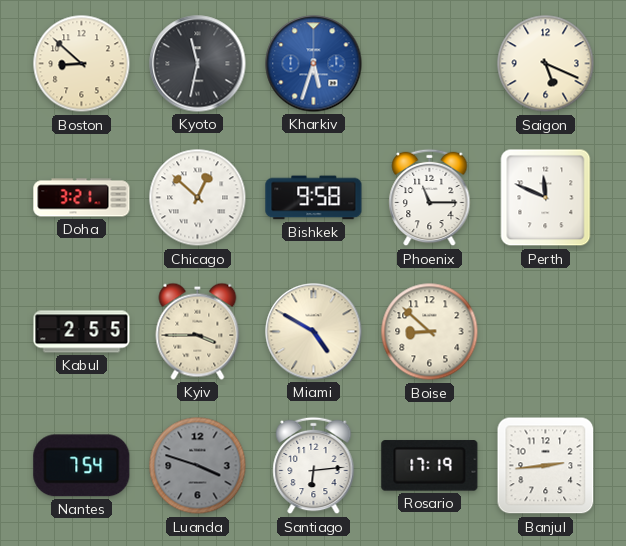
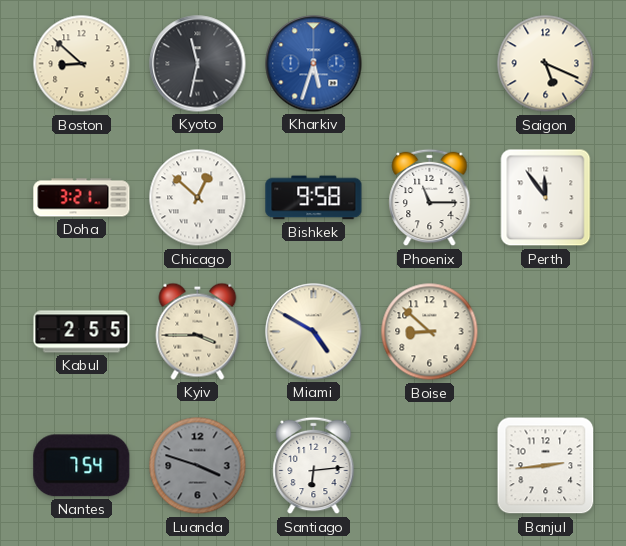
Perth: 11:49 -> 11:54
Rosario: 17:19 -> none
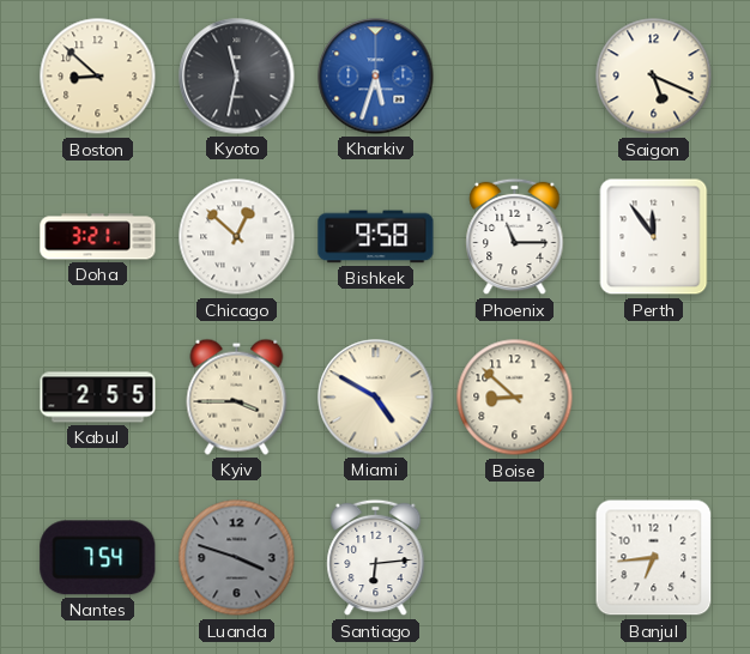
Banjul: 2:44 -> 6:44
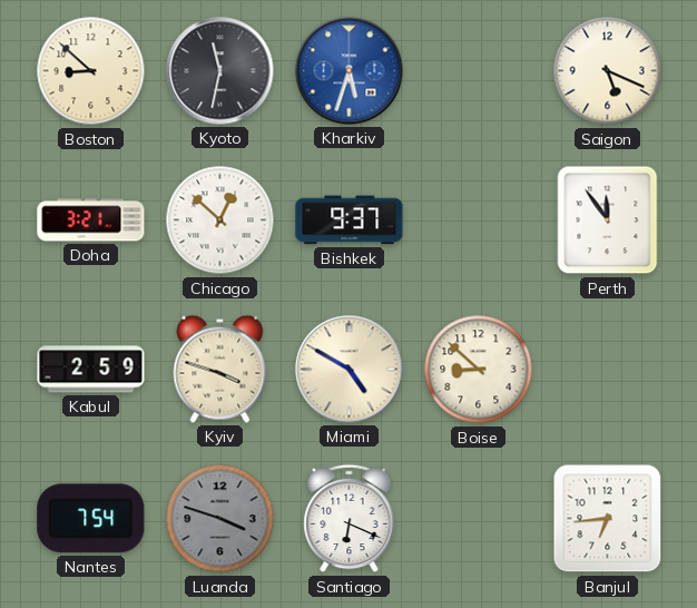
Bishkek: 9:58 -> 9:37
Phoenix: 11:15 -> none
Kabul: 2:55 -> 2:59
Kyiv: 3:45 -> 3:48
Santiago: 6:14 -> 6:19
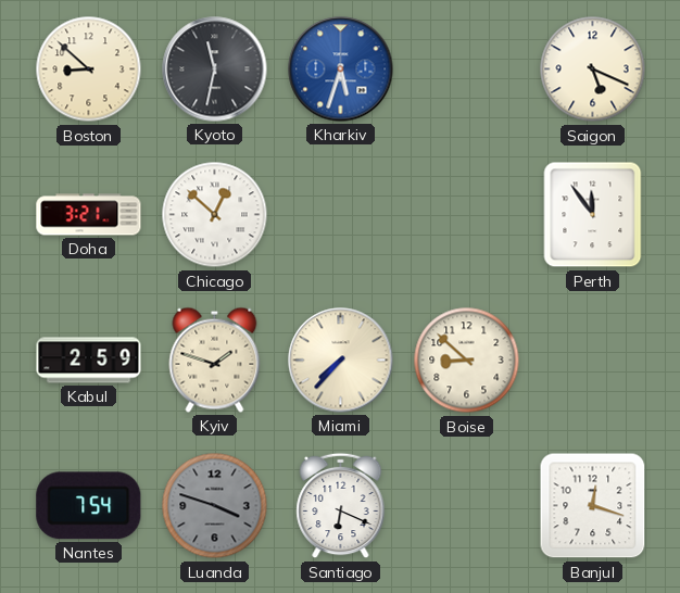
Bishkek: 9:37 -> none
Kyiv: 3:48 -> 1:48
Miami: 4:50 -> 7:37
Banjul: 6:44 -> 12:18
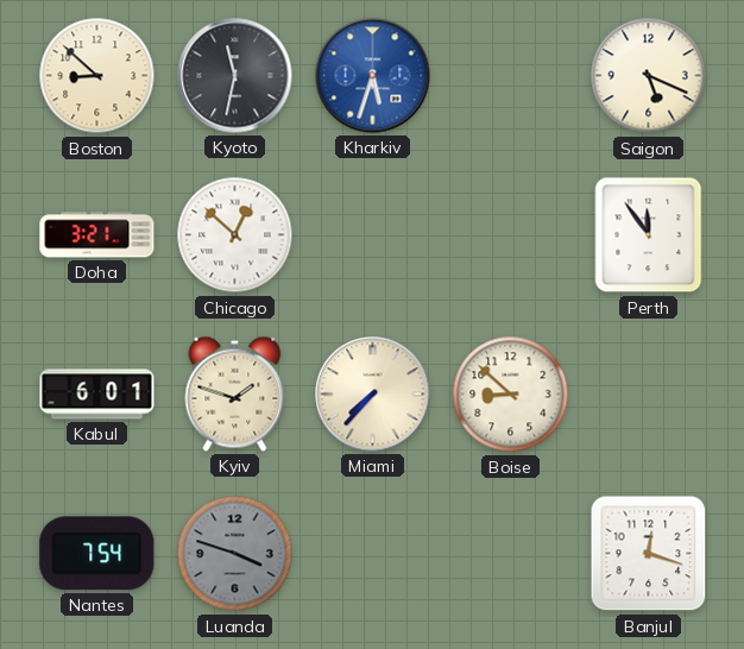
Kabul: 2:59 -> 6:01
Santiago: 6:19 -> none
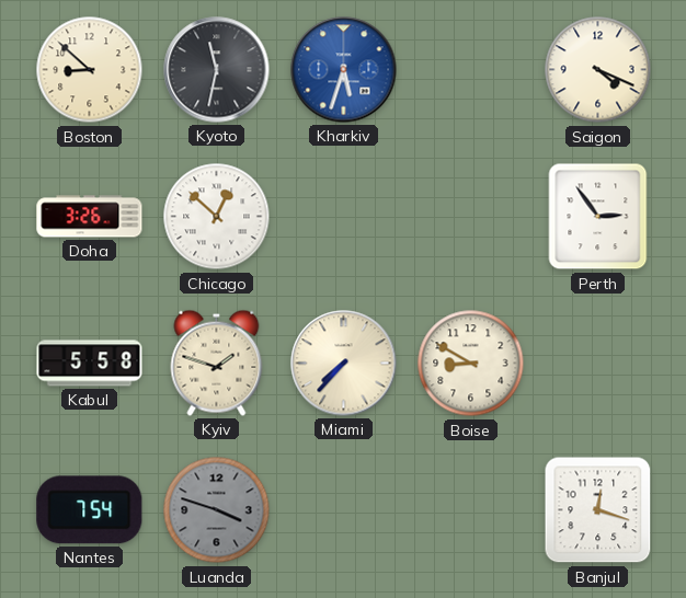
Saigon: 5:19 -> 4:19
Doha: 3:21 -> 3:26
Perth: 11:54 -> 2:54
Kabul: 6:01 -> 5:58
Boise: 8:52 -> 8:50
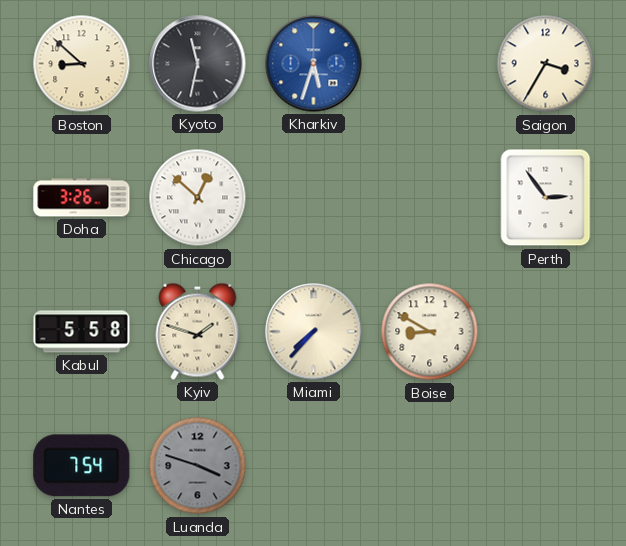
Saigon: 4:19 -> 3:35
Banjul: 12:18 -> none
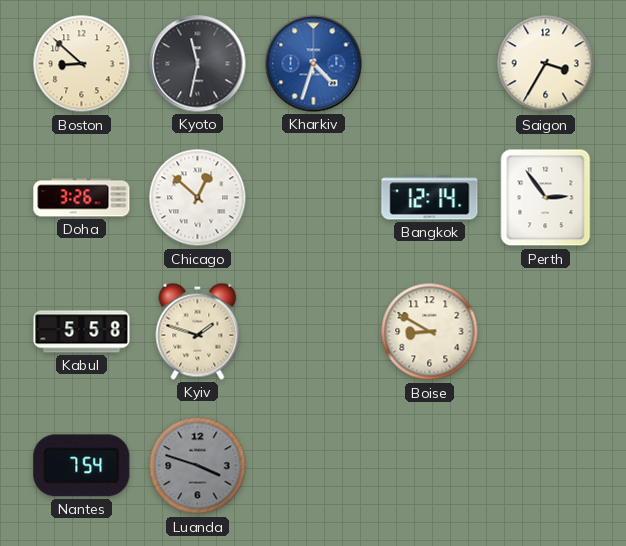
Kharkiv: 5:33 -> 4:33
Bangkok: none -> 12:14
Miami: 7:37 -> none
